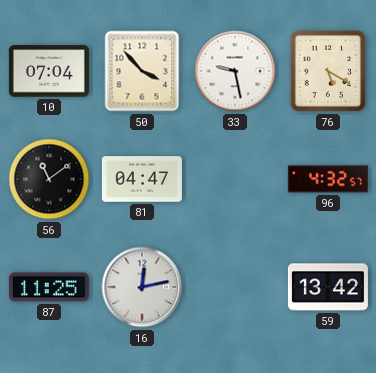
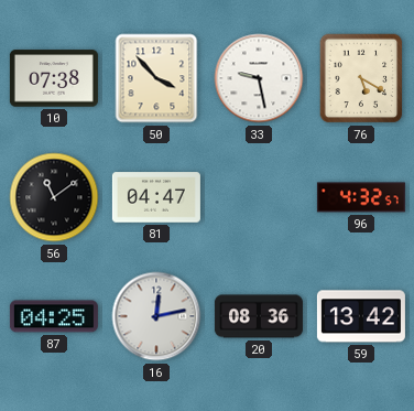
10: 07:04 -> 07:38
87: 11:25 -> 04:25
20: none -> 08:36
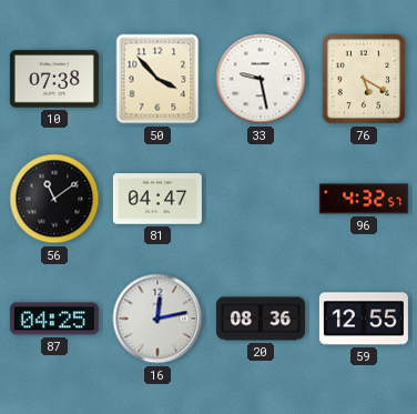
59: 13:42 -> 12:55
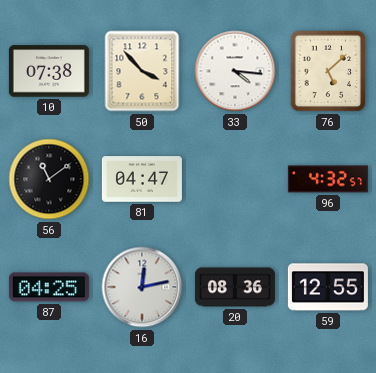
33: 9:28 -> 4:16
76: 5:20 -> 5:08
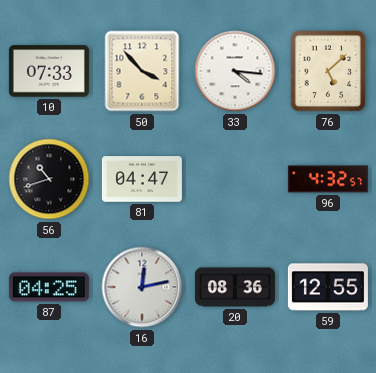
10: 07:38 -> 07:33
56: 11:09 -> 10:42
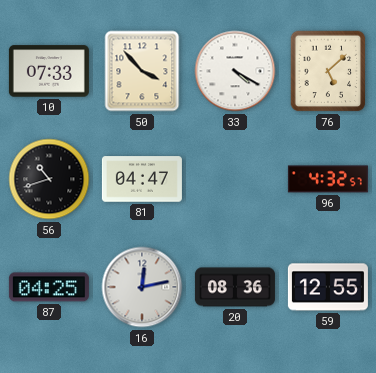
33: 4:16 -> 4:20
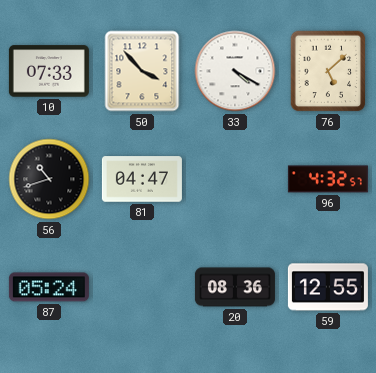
87: 04:25 -> 05:24
16: 12:13 -> none
